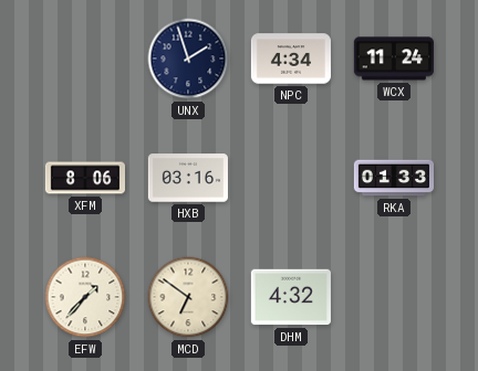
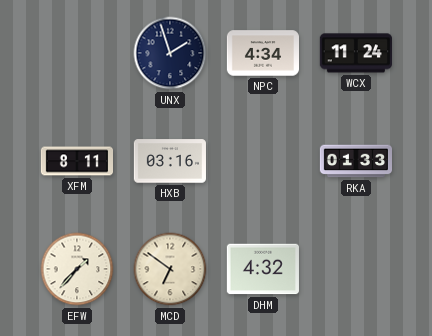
XFM: 8:06 -> 8:11
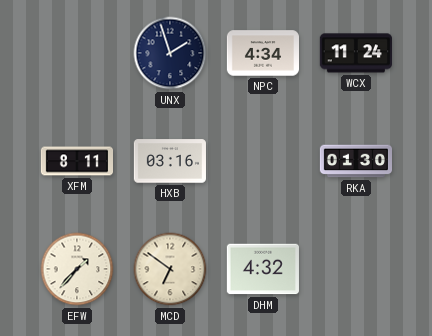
RKA: 01:33 -> 01:30
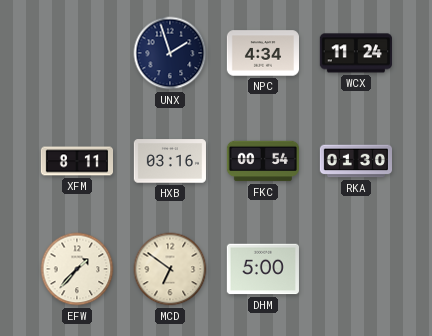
FKC: none -> 00:54
DHM: 4:32 -> 5:00
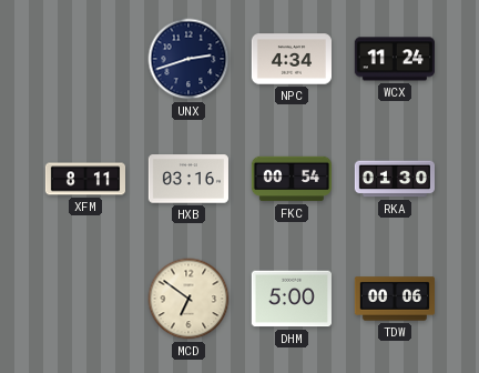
UNX: 1:57 -> 2:42
EFW: 1:37 -> none
TDW: none -> 00:06
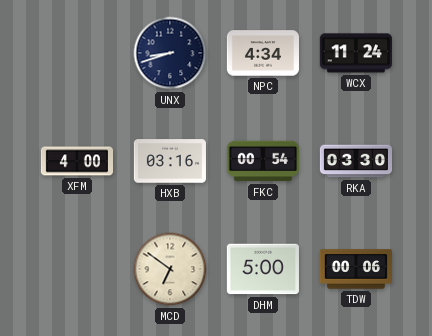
UNX: 2:42 -> 8:42
XFM: 8:11 -> 4:00
RKA: 01:30 -> 03:30
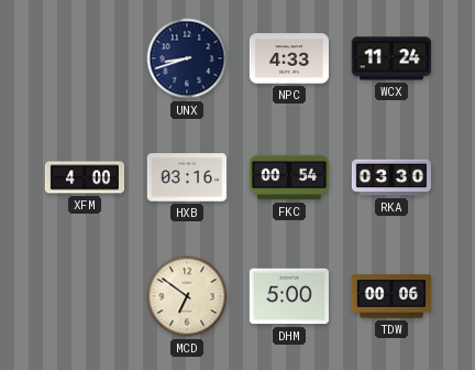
NPC: 4:34 -> 4:33
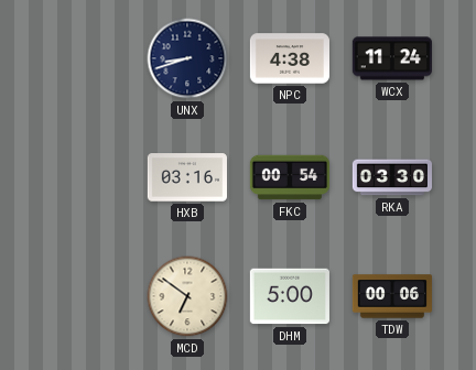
NPC: 4:33 -> 4:38
XFM: 4:00 -> none
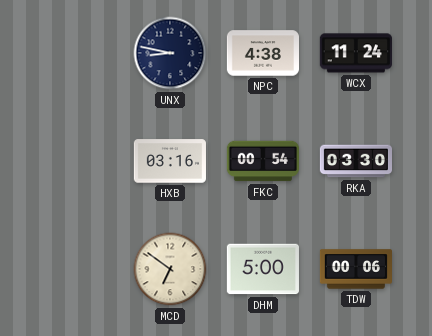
UNX: 8:42 -> 8:47
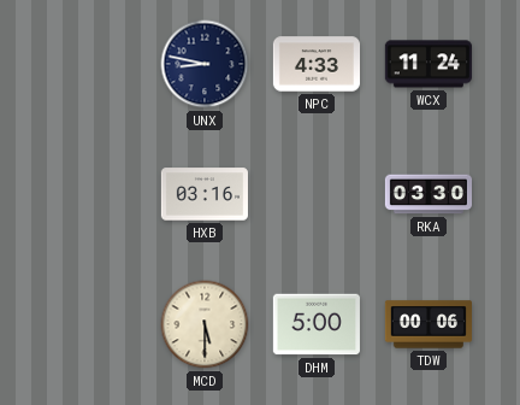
NPC: 4:38 -> 4:33
FKC: 00:54 -> none
MCD: 6:51 -> 5:30
